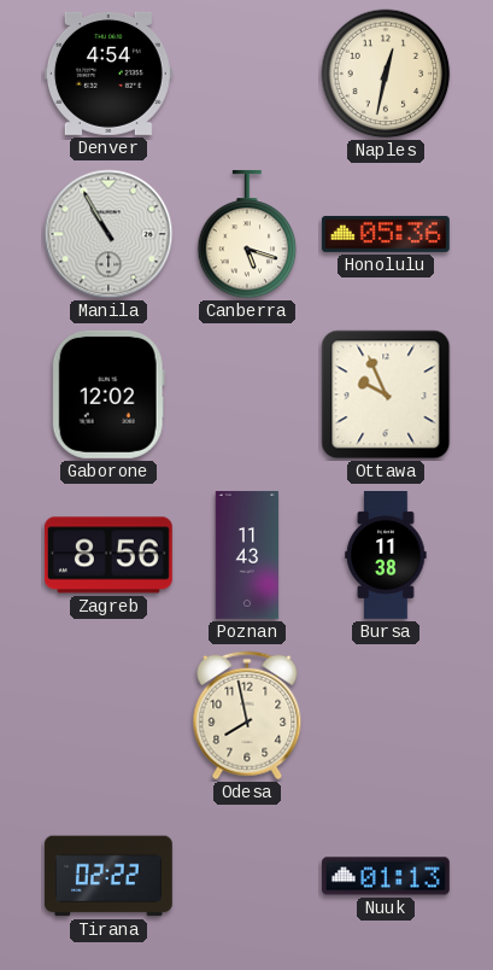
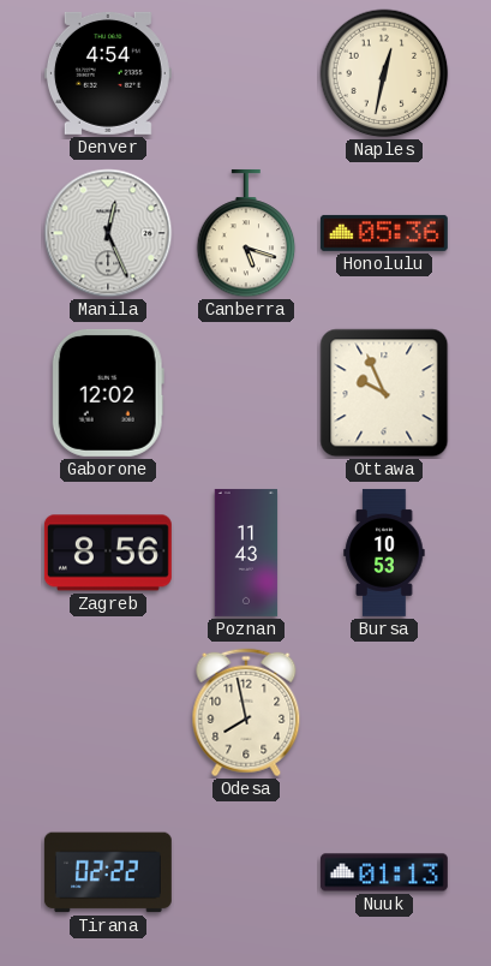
Manila: 10:55 -> 12:26
Bursa: 11:38 -> 10:53
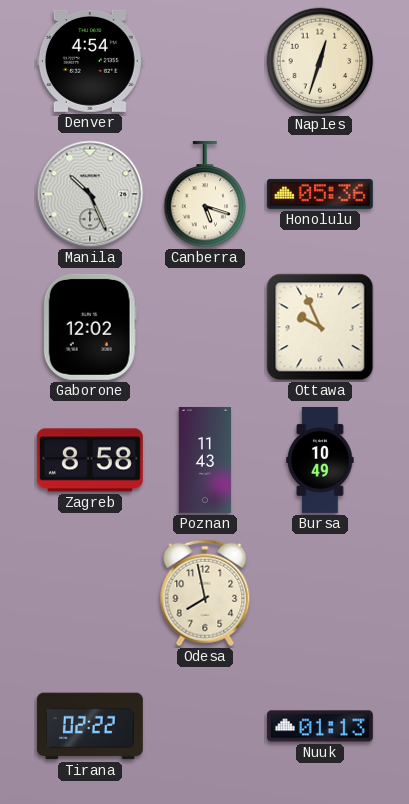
Naples: 12:32 -> 12:33
Manila: 12:26 -> 10:26
Zagreb: 8:56 -> 8:58
Bursa: 10:53 -> 10:49
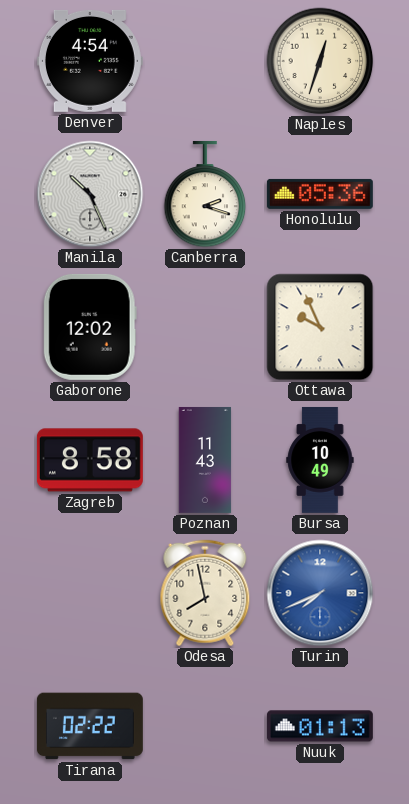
Canberra: 5:18 -> 2:18
Turin: none -> 7:41
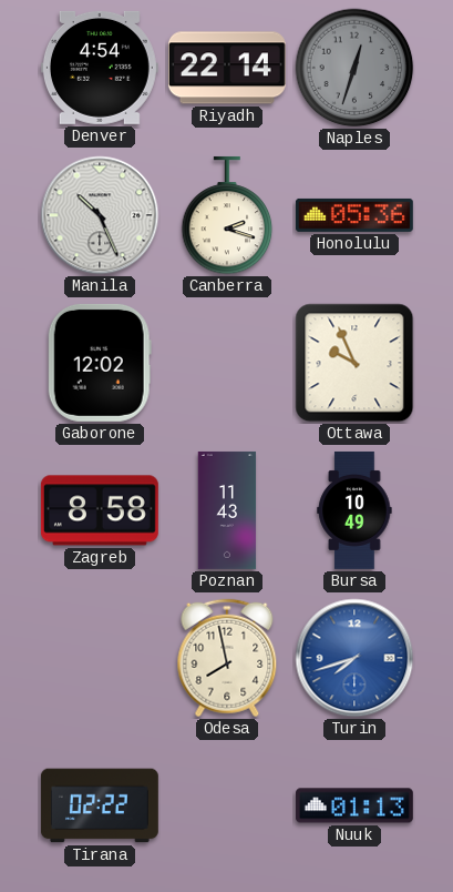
Riyadh: none -> 22:14
Naples dial: cream -> grey
Turin: 7:41 -> 7:42
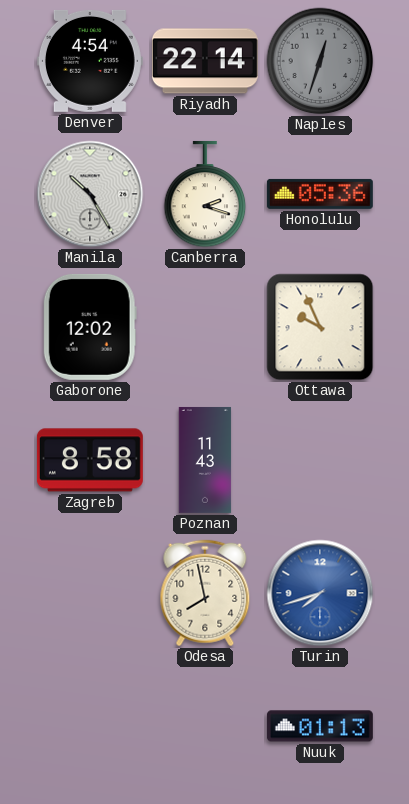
Manila: 10:26 -> 10:25
Bursa: 10:49 -> none
Tirana: 02:22 -> none
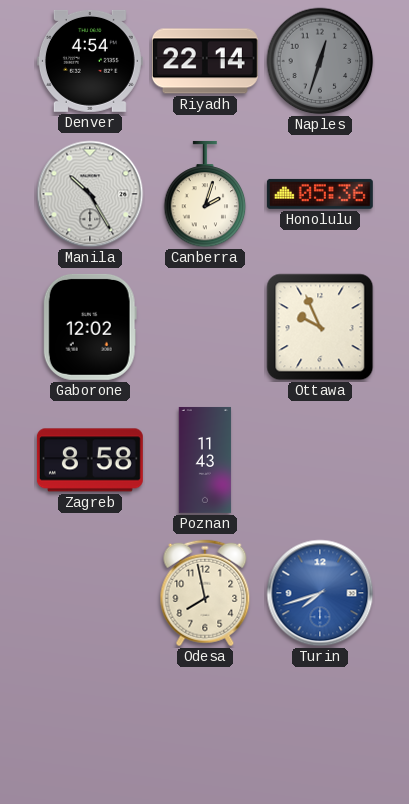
Canberra: 2:18 -> 2:03
Nuuk: 01:13 -> none
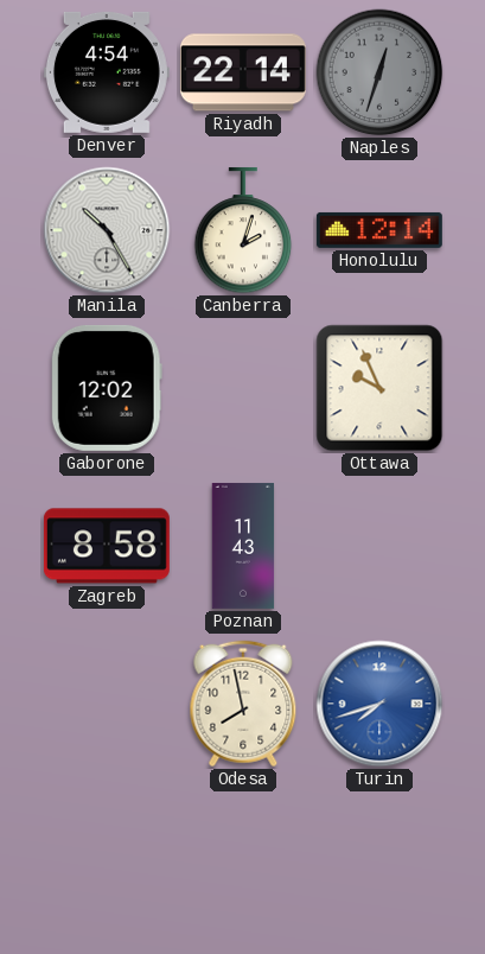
Honolulu: 05:36 -> 12:14
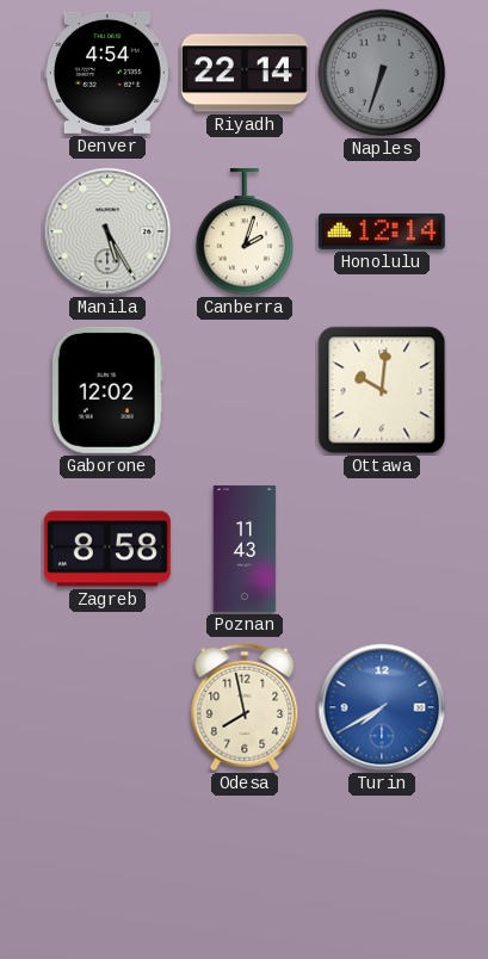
Naples: 12:33 -> 6:33
Manila: 10:25 -> 5:25
Ottawa: 9:56 -> 10:01
Turin: 7:42 -> 7:40
